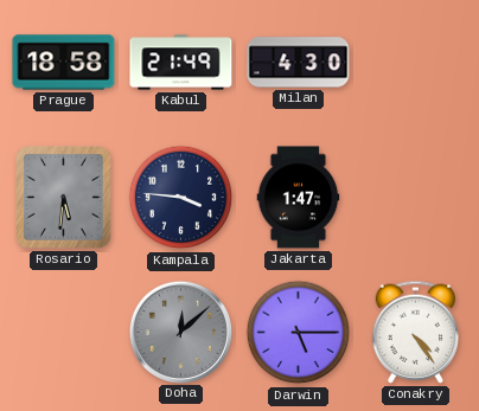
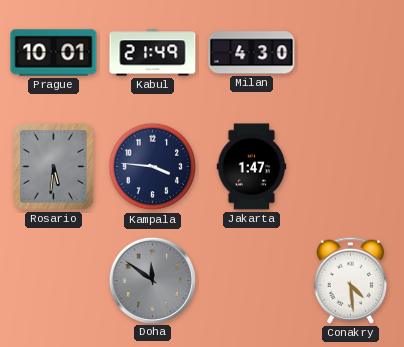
Prague: 18:58 -> 10:01
Doha: 12:08 -> 11:51
Darwin: 5:15 -> none
Conakry: 4:24 -> 4:29
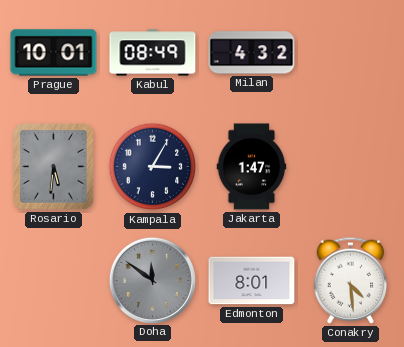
Kabul: 21:49 -> 08:49
Milan: 4:30 -> 4:32
Kampala: 3:46 -> 3:05
Edmonton: none -> 8:01
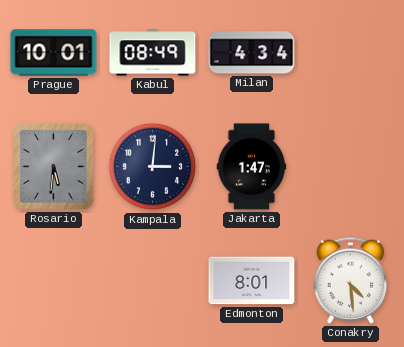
Milan: 4:32 -> 4:34
Kampala: 3:05 -> 3:01
Doha: 11:51 -> none
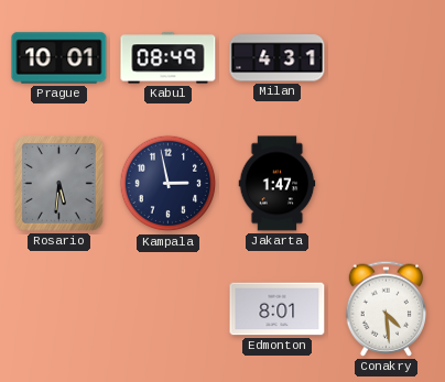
Milan: 4:34 -> 4:31
Kampala: 3:01 -> 2:58
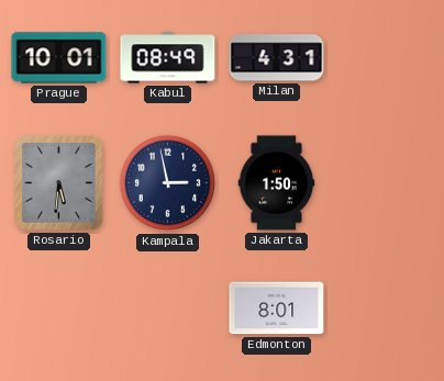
Jakarta: 1:47 -> 1:50
Conakry: 4:29 -> none
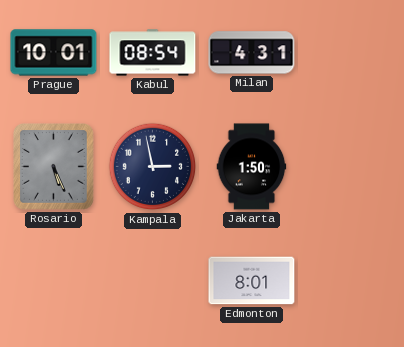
Kabul: 08:49 -> 08:54
Rosario: 5:31 -> 5:26
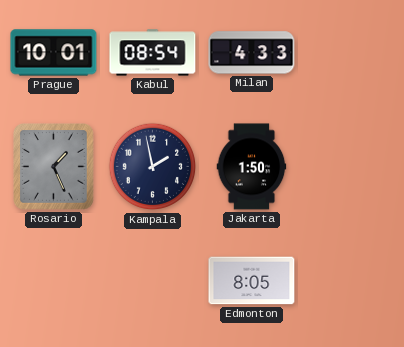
Milan: 4:31 -> 4:33
Rosario: 5:26 -> 1:26
Kampala: 2:58 -> 1:58
Edmonton: 8:01 -> 8:05
